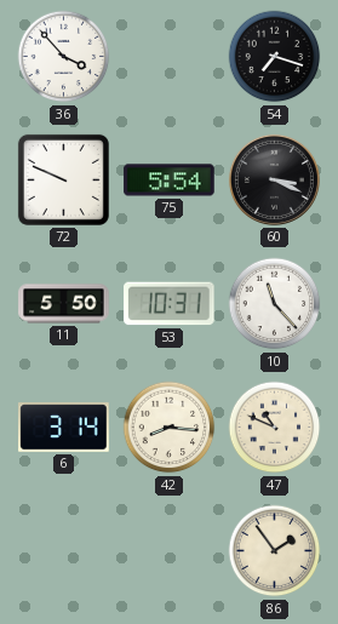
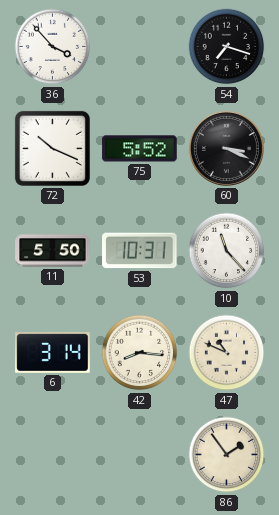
72: 9:49 -> 10:19
75: 5:54 -> 5:52
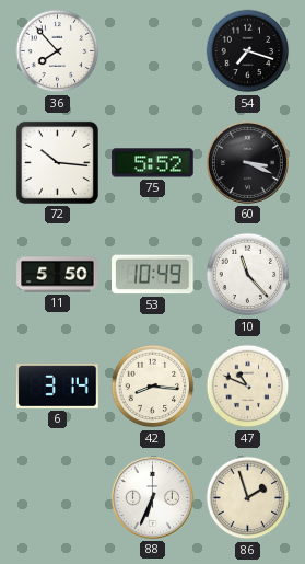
36: 3:53 -> 7:53
72: 10:19 -> 10:16
53: 10:31 -> 10:49
88: none -> 6:34
86: 1:54 -> 1:57
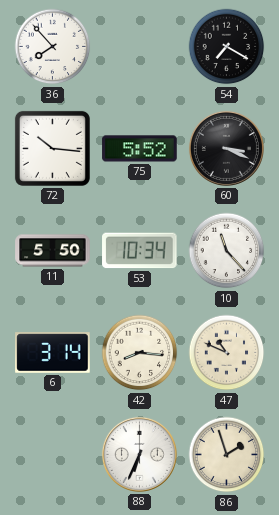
54: 7:18 -> 7:20
53: 10:49 -> 10:34
